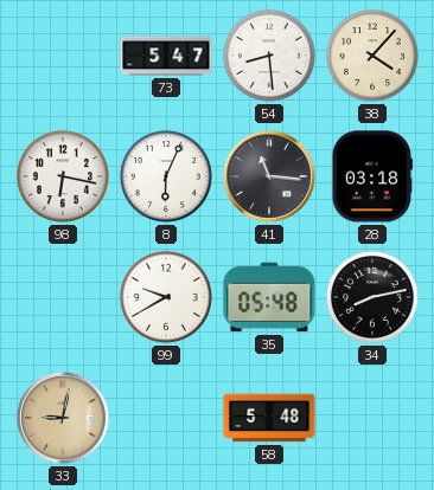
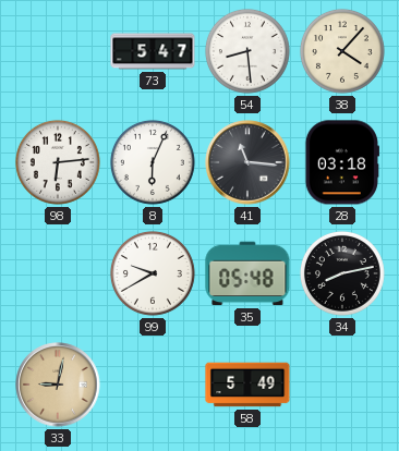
98: 6:17 -> 6:14
58: 5:48 -> 5:49
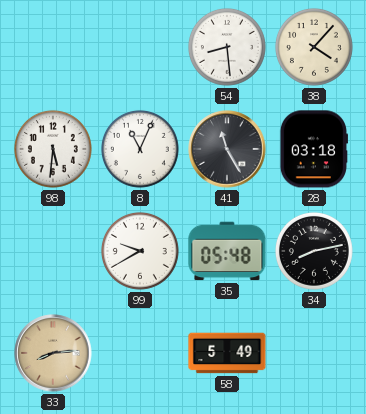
73: 5:47 -> none
98: 6:14 -> 5:31
8: 6:04 -> 11:04
41: 11:16 -> 11:25
33: 9:02 -> 8:14
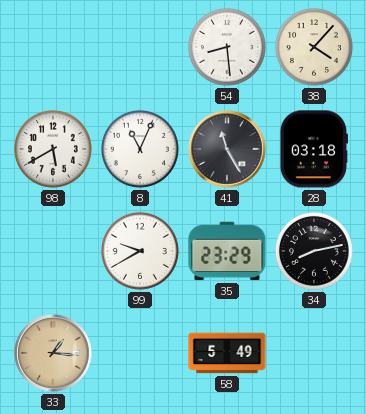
98: 5:31 -> 5:40
35: 05:48 -> 23:29
33: 8:14 -> 1:16
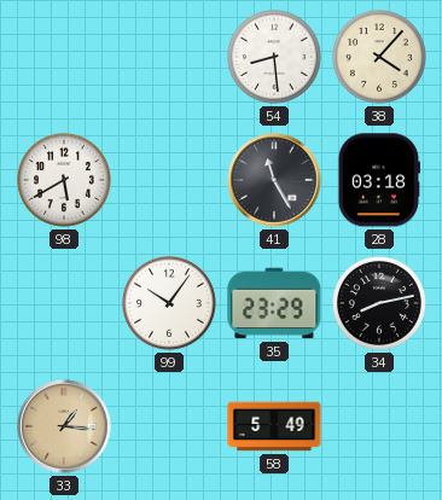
8: 11:04 -> none
99: 9:40 -> 10:06
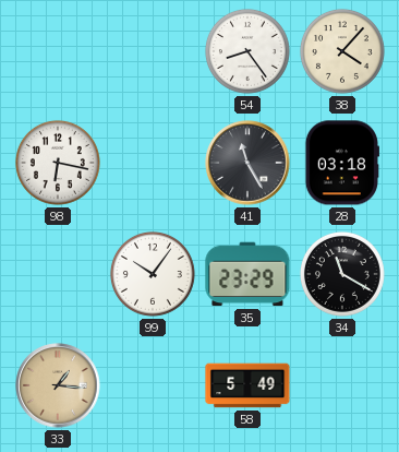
54: 8:29 -> 8:24
98: 5:40 -> 6:17
34: 8:13 -> 11:20
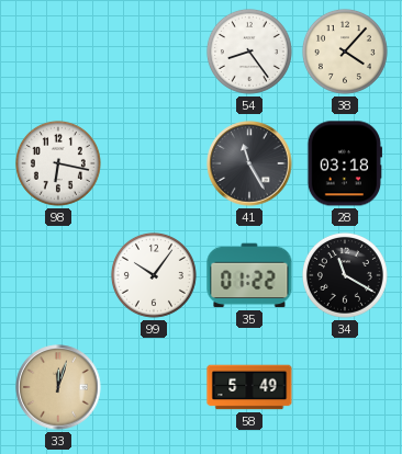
35: 23:29 -> 01:22
33: 1:16 -> 12:03
